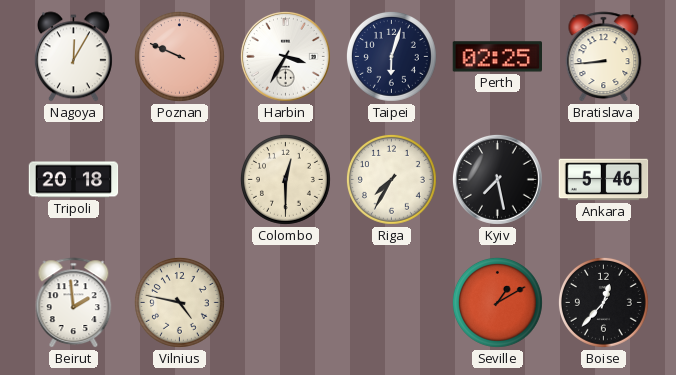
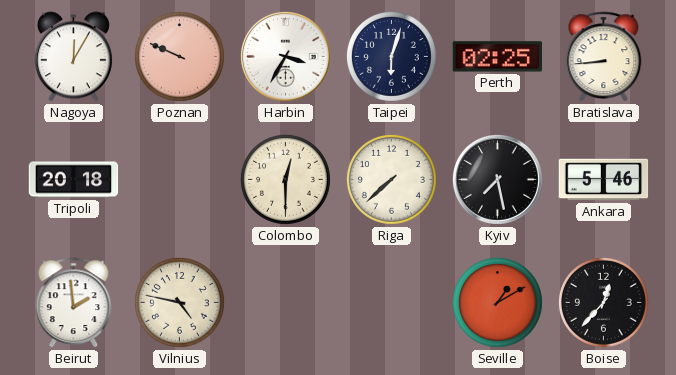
Riga: 7:35 -> 7:38
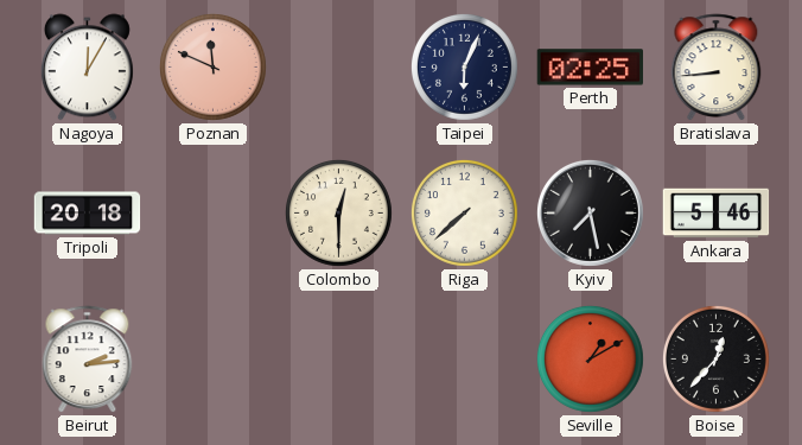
Poznan: 9:49 -> 11:49
Harbin: 3:35 -> none
Taipei: 6:03 -> 6:04
Beirut: 1:59 -> 2:14
Vilnius: 4:47 -> none
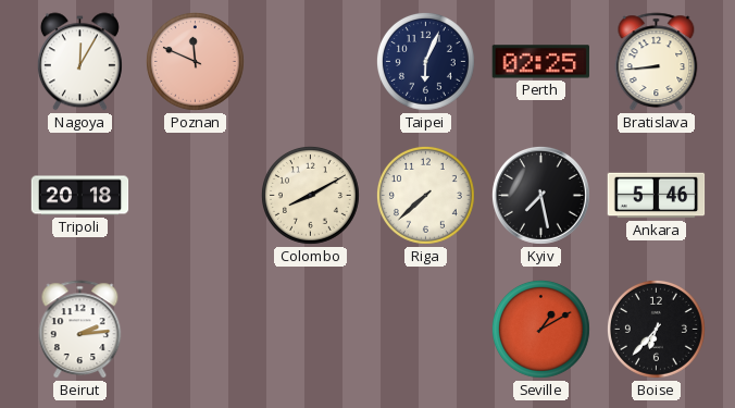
Colombo: 12:30 -> 8:10
Boise: 12:37 -> 6:37
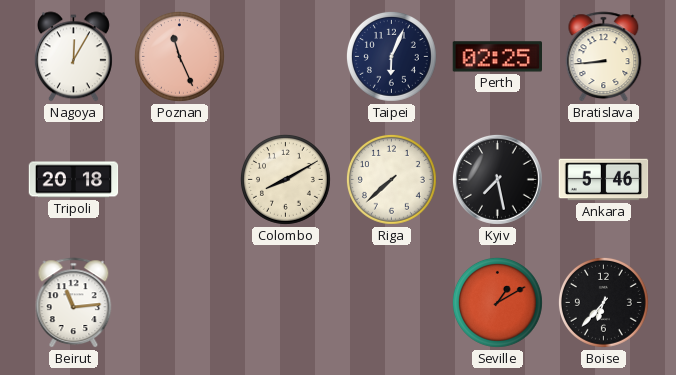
Poznan: 11:49 -> 11:26
Beirut: 2:14 -> 11:14
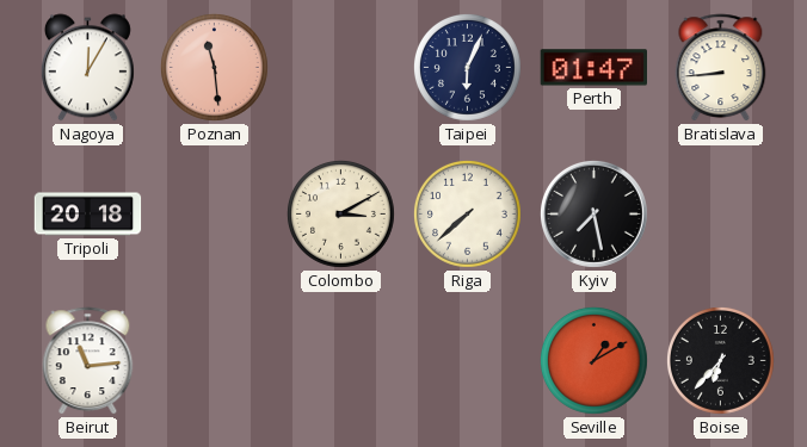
Poznan: 11:26 -> 11:29
Perth: 02:25 -> 01:47
Colombo: 8:10 -> 3:10
Ankara: 5:46 -> none
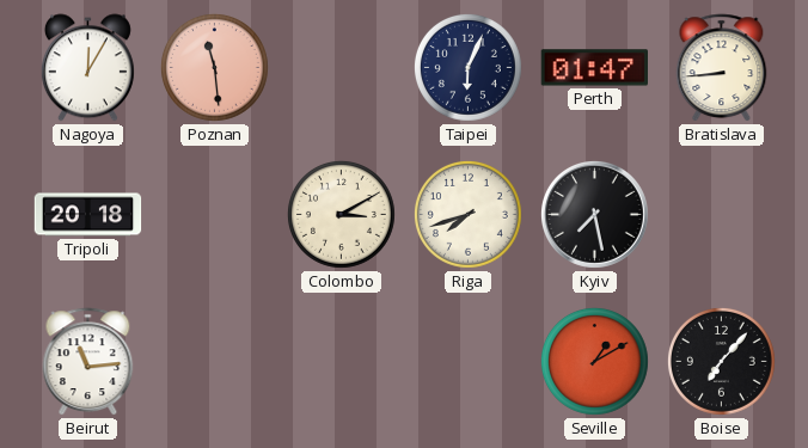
Riga: 7:38 -> 7:42
Boise: 6:37 -> 7:07
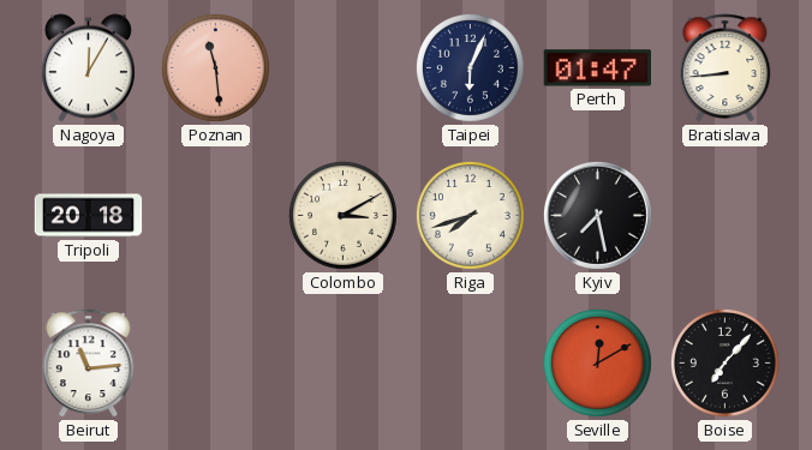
Seville: 1:10 -> 12:10
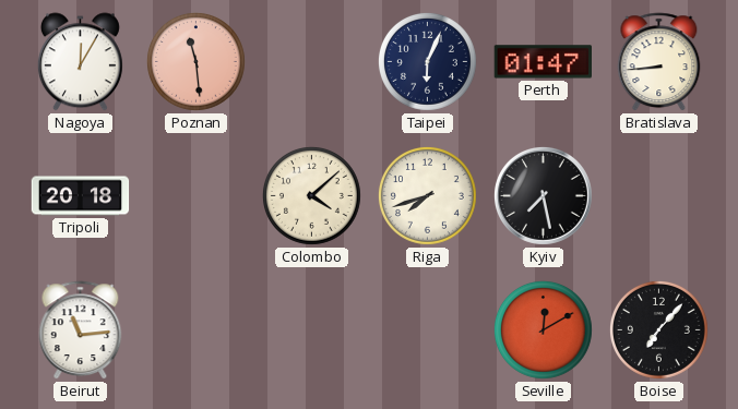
Colombo: 3:10 -> 4:08
